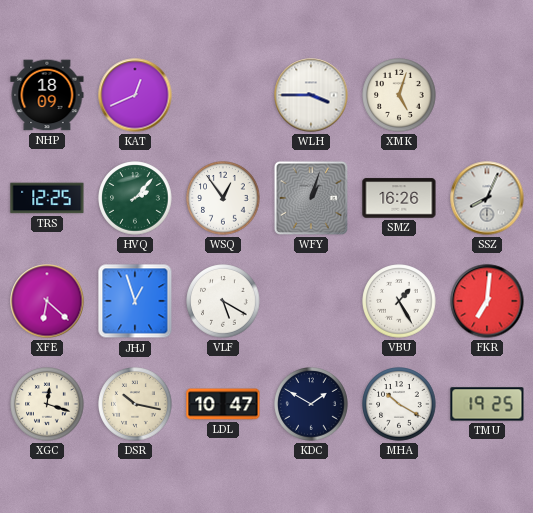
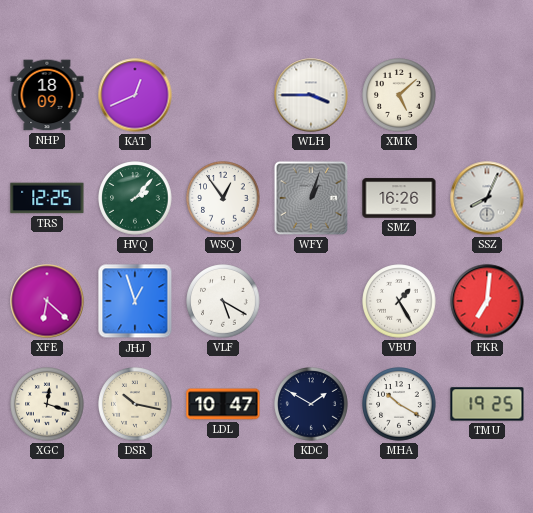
XMK: 5:03 -> 5:08
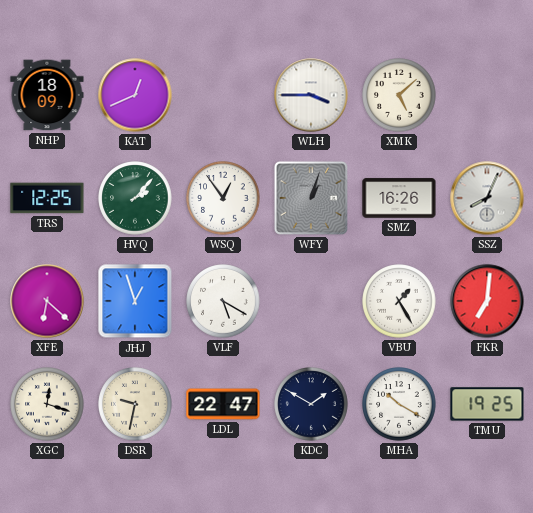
DSR: 10:17 -> 9:32
LDL: 10:47 -> 22:47
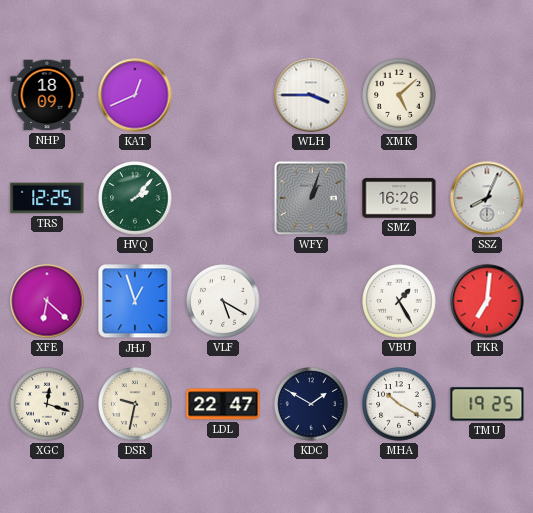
WSQ: 12:54 -> none
